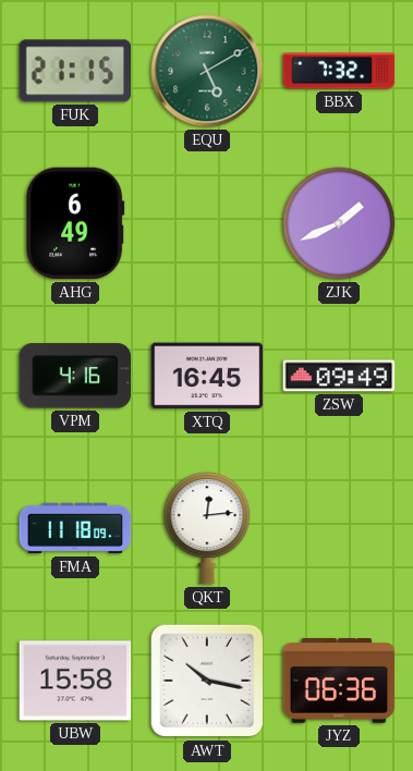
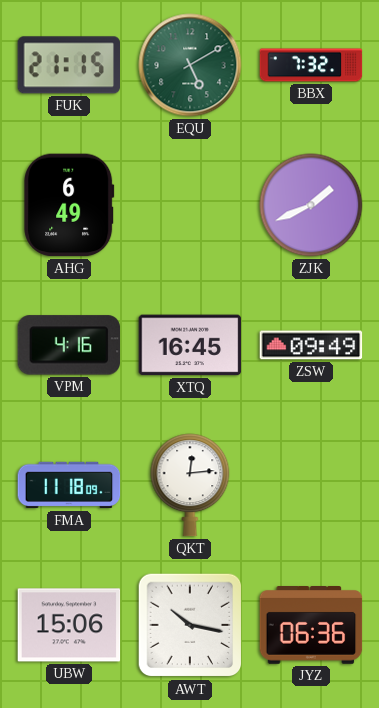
UBW: 15:58 -> 15:06
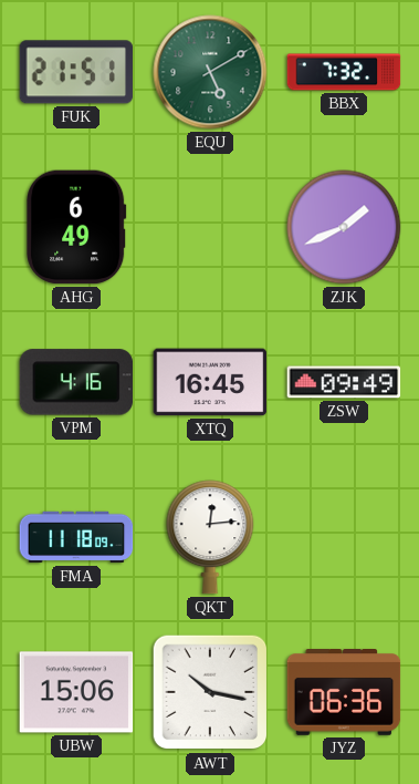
FUK: 21:15 -> 21:51
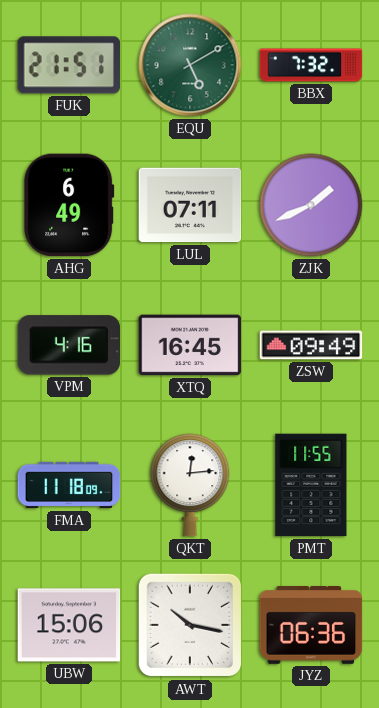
LUL: none -> 07:11
PMT: none -> 11:55
